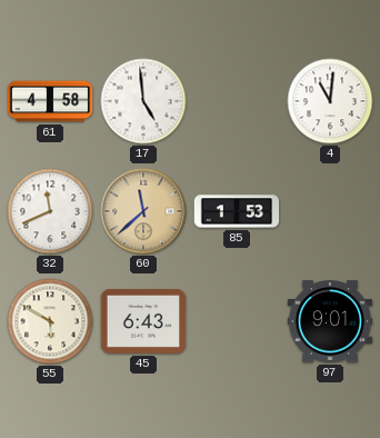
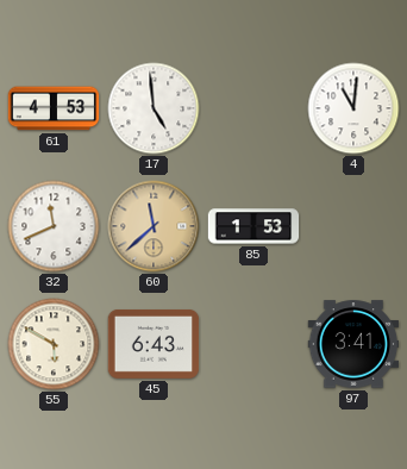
61: 4:58 -> 4:53
97: 9:01 -> 3:41
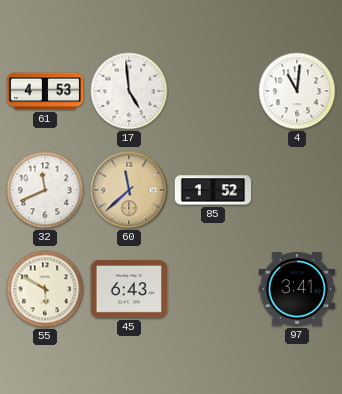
85: 1:53 -> 1:52
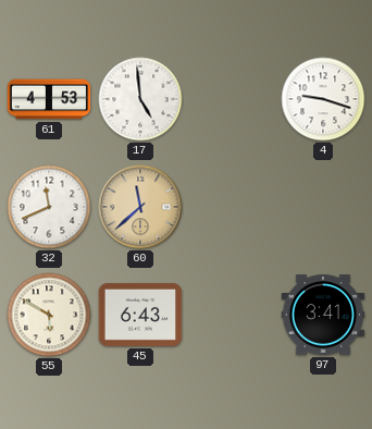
4: 11:01 -> 9:18
85: 1:52 -> none
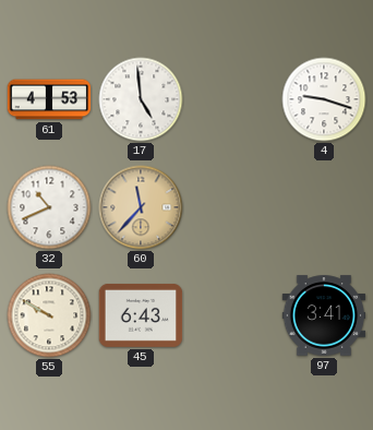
32: 11:41 -> 10:41
60: 11:38 -> 11:37
55: 5:50 -> 9:50
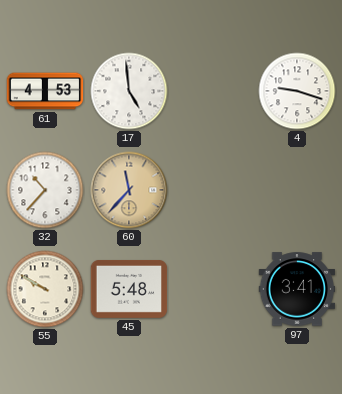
32: 10:41 -> 10:37
45: 6:43 -> 5:48
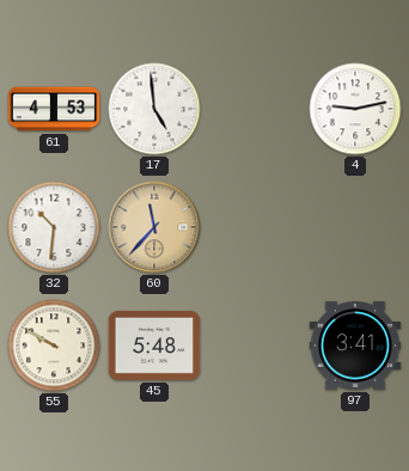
4: 9:18 -> 9:13
32: 10:37 -> 10:31
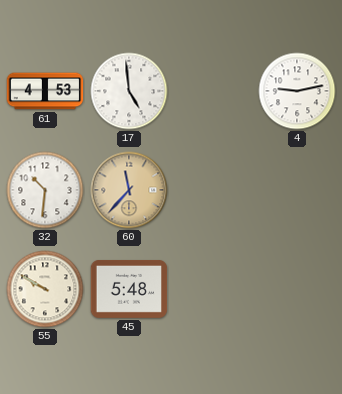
97: 3:41 -> none
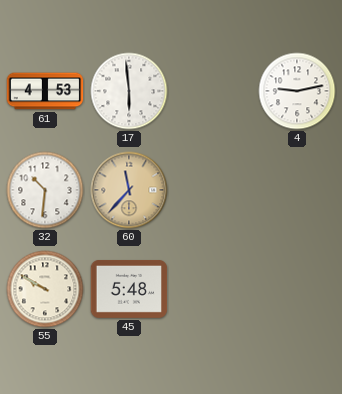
17: 4:59 -> 5:59
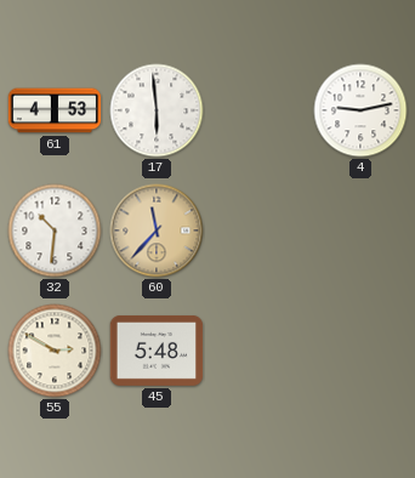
55: 9:50 -> 2:50
